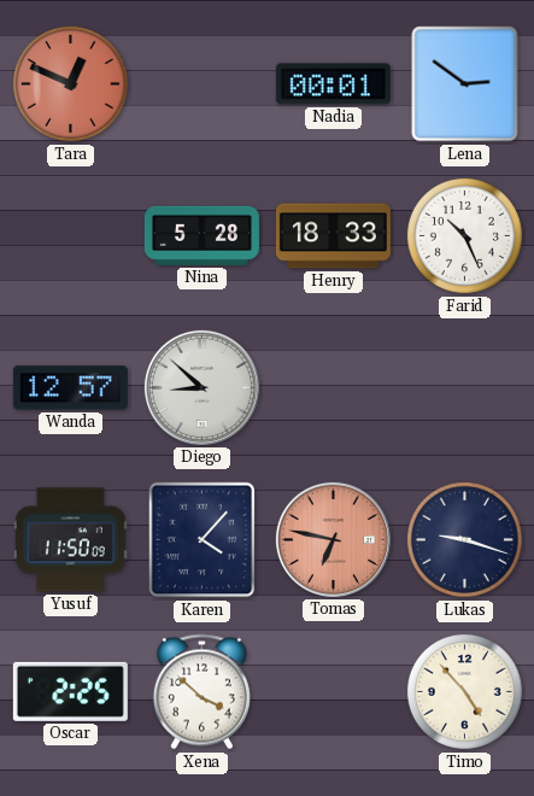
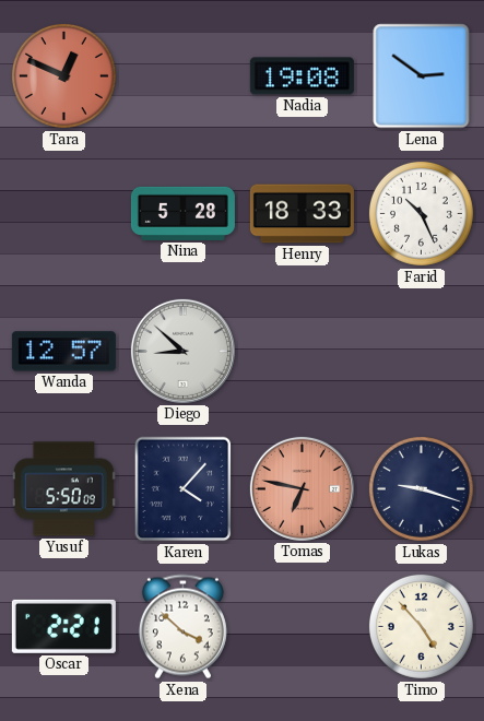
Nadia: 00:01 -> 19:08
Yusuf: 11:50 -> 5:50
Oscar: 2:25 -> 2:21
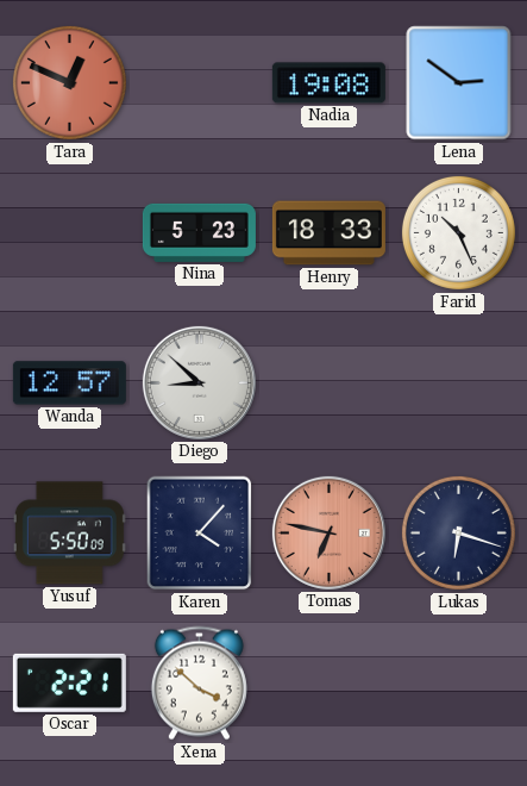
Nina: 5:28 -> 5:23
Lukas: 9:18 -> 6:18
Timo: 4:53 -> none
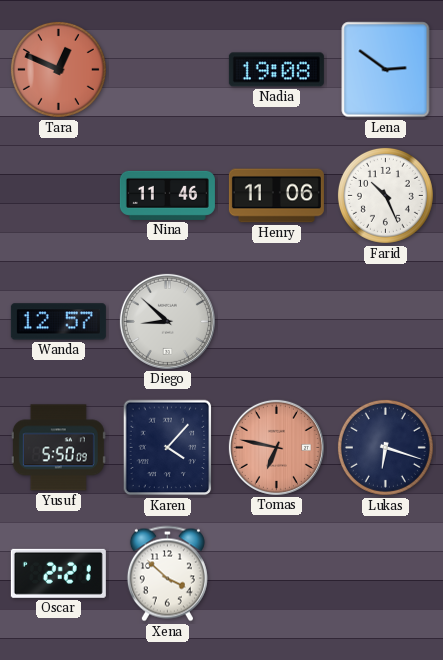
Nina: 5:23 -> 11:46
Henry: 18:33 -> 11:06
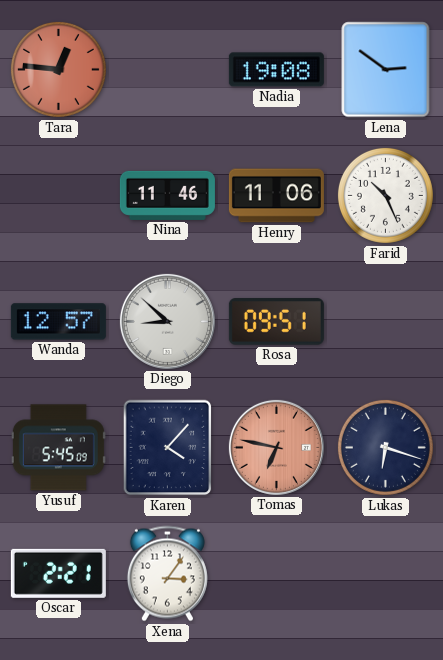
Tara: 12:49 -> 12:46
Rosa: none -> 09:51
Yusuf: 5:50 -> 5:45
Xena: 3:52 -> 3:06
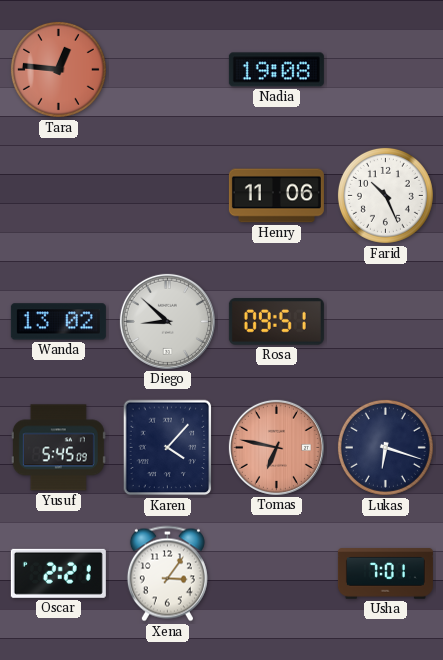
Lena: 2:51 -> none
Nina: 11:46 -> none
Wanda: 12:57 -> 13:02
Usha: none -> 7:01
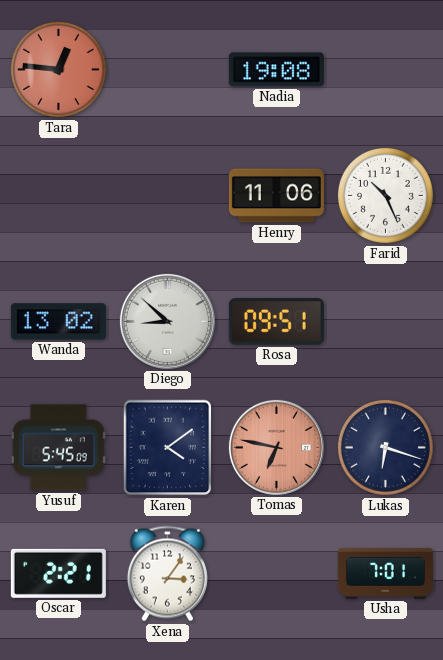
Karen: 4:07 -> 4:09
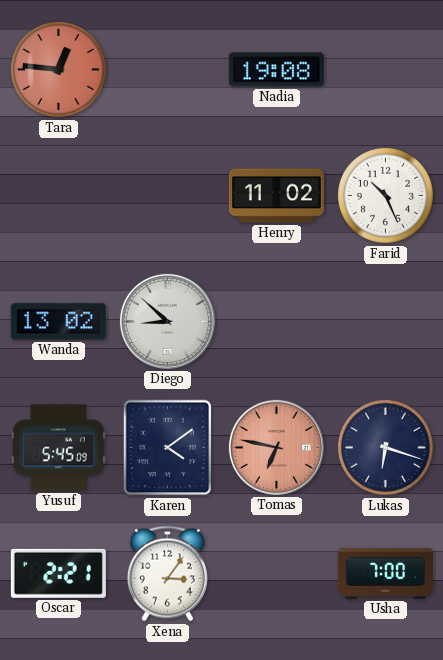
Henry: 11:06 -> 11:02
Rosa: 09:51 -> none
Usha: 7:01 -> 7:00
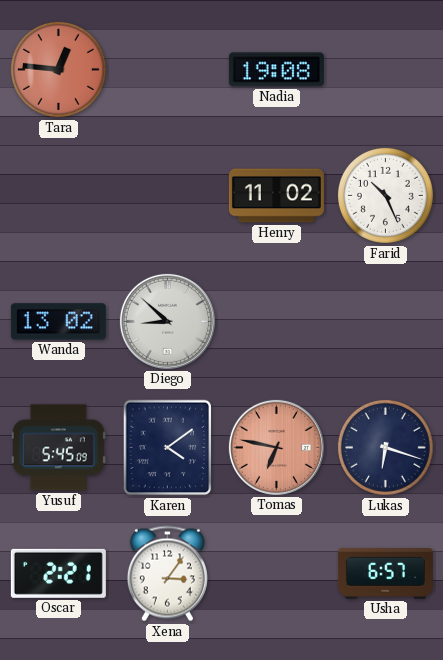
Usha: 7:00 -> 6:57
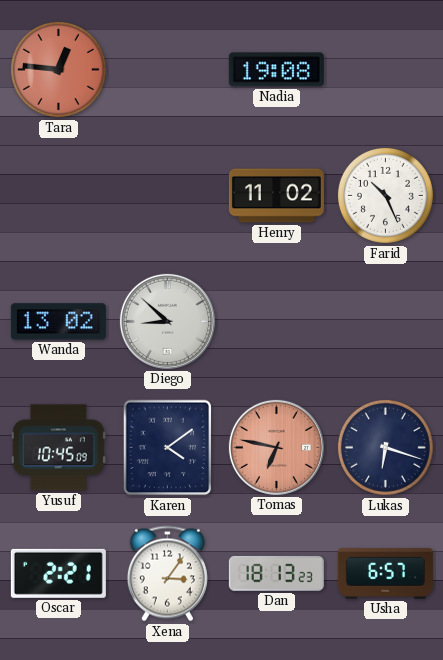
Yusuf: 5:45 -> 10:45
Dan: none -> 18:13
